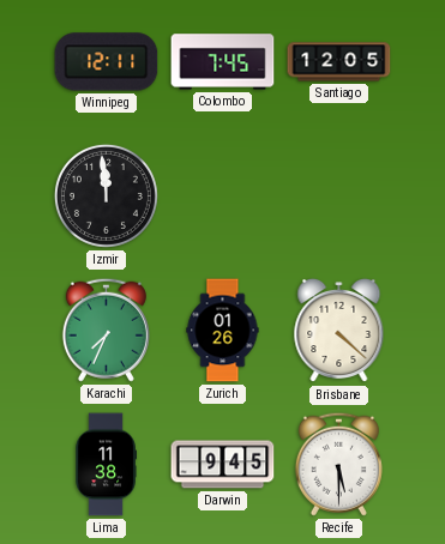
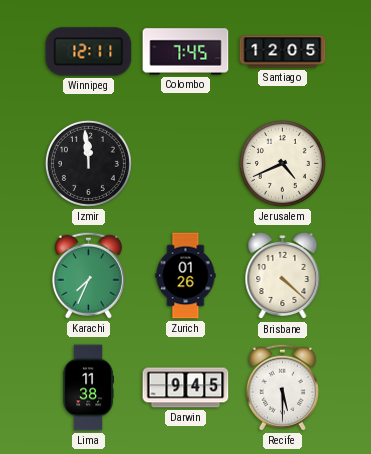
Jerusalem: none -> 4:41
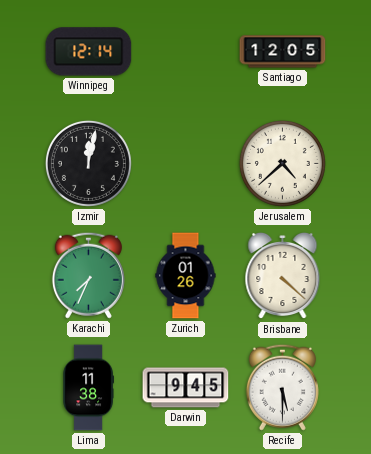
Winnipeg: 12:11 -> 12:14
Colombo: 7:45 -> none
Izmir: 11:59 -> 12:02
Jerusalem: 4:41 -> 4:38
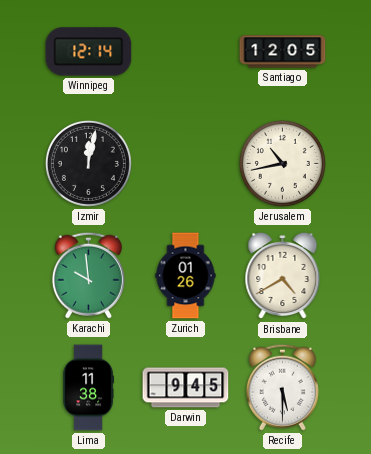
Jerusalem: 4:38 -> 10:43
Karachi: 7:34 -> 9:59
Brisbane: 4:22 -> 4:40
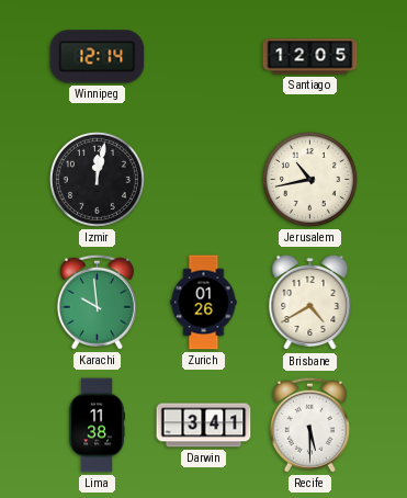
Darwin: 9:45 -> 3:41
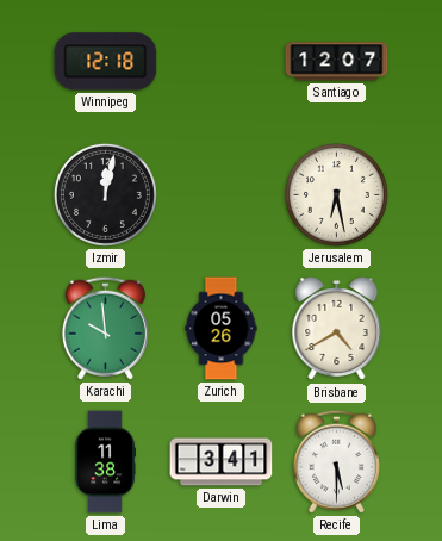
Winnipeg: 12:14 -> 12:18
Santiago: 12:05 -> 12:07
Jerusalem: 10:43 -> 6:28
Zurich: 01:26 -> 05:26
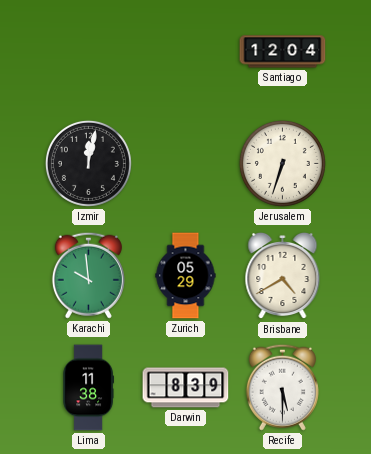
Winnipeg: 12:18 -> none
Santiago: 12:07 -> 12:04
Jerusalem: 6:28 -> 6:33
Zurich: 05:26 -> 05:29
Darwin: 3:41 -> 8:39
